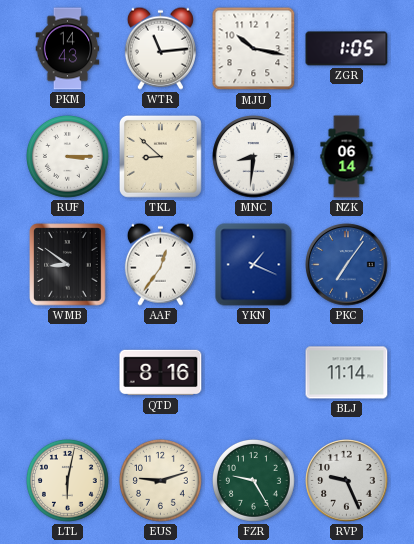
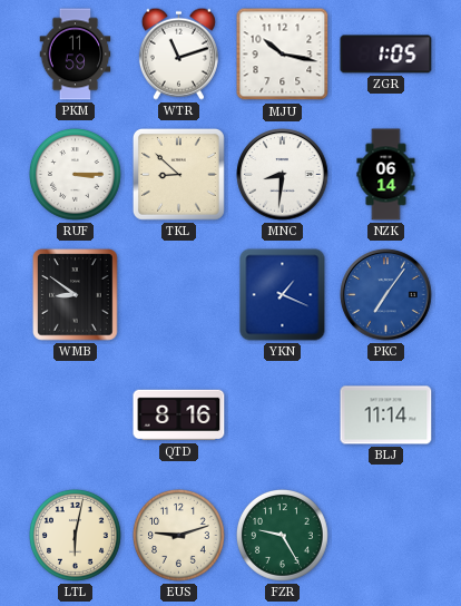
PKM: 14:43 -> 11:59
WTR: 11:14 -> 11:12
AAF: 12:36 -> none
RVP: 9:26 -> none
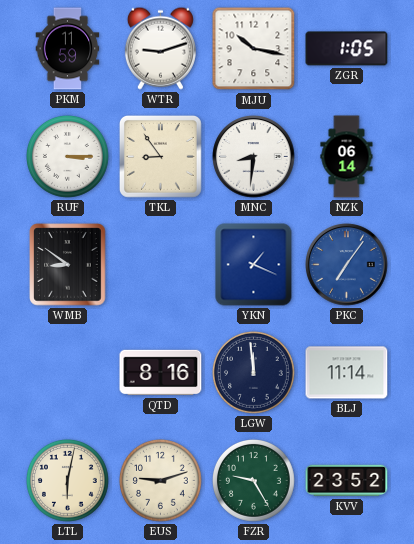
WTR: 11:12 -> 9:12
TKL: 8:52 -> 8:54
LGW: none -> 11:59
KVV: none -> 23:52
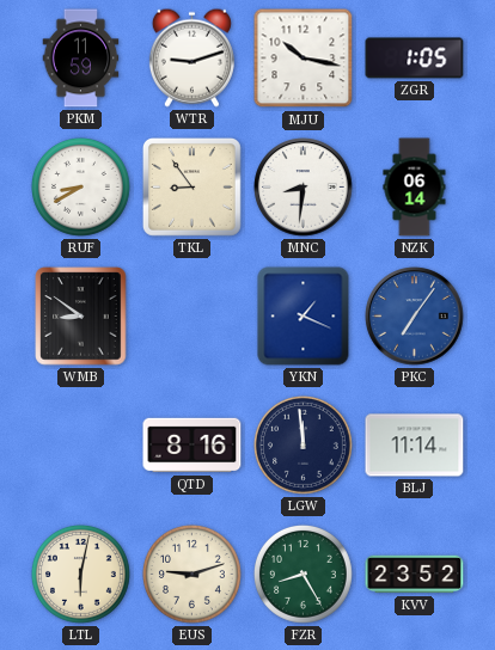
RUF: 3:15 -> 8:40
FZR: 9:25 -> 8:25
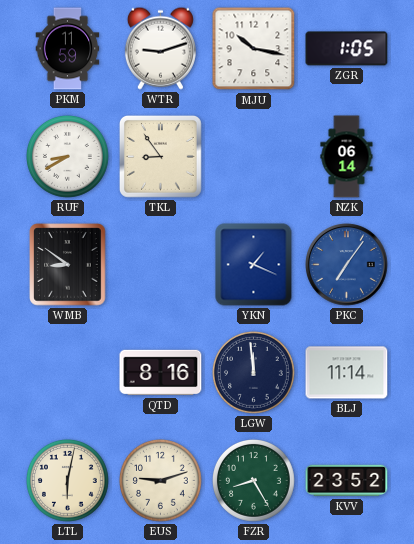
MNC: 8:31 -> none
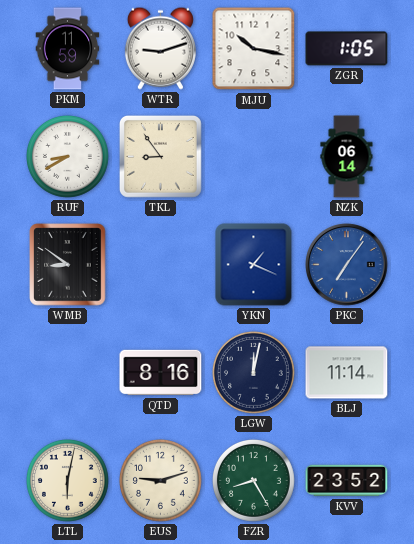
LGW: 11:59 -> 12:02
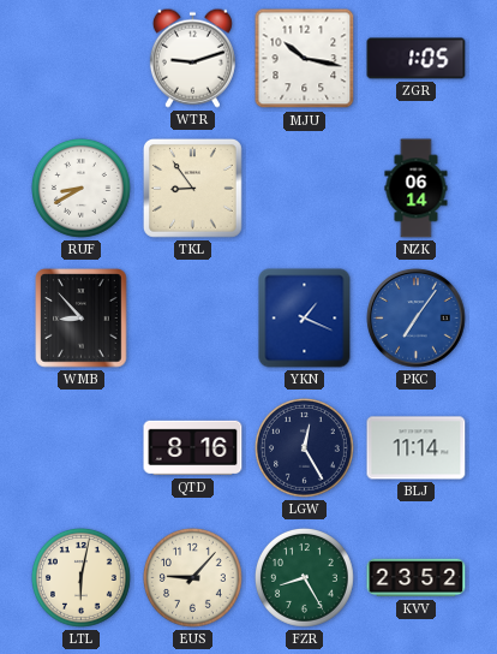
PKM: 11:59 -> none
WMB: 8:51 -> 8:53
LGW: 12:02 -> 12:25
EUS: 9:12 -> 9:07
